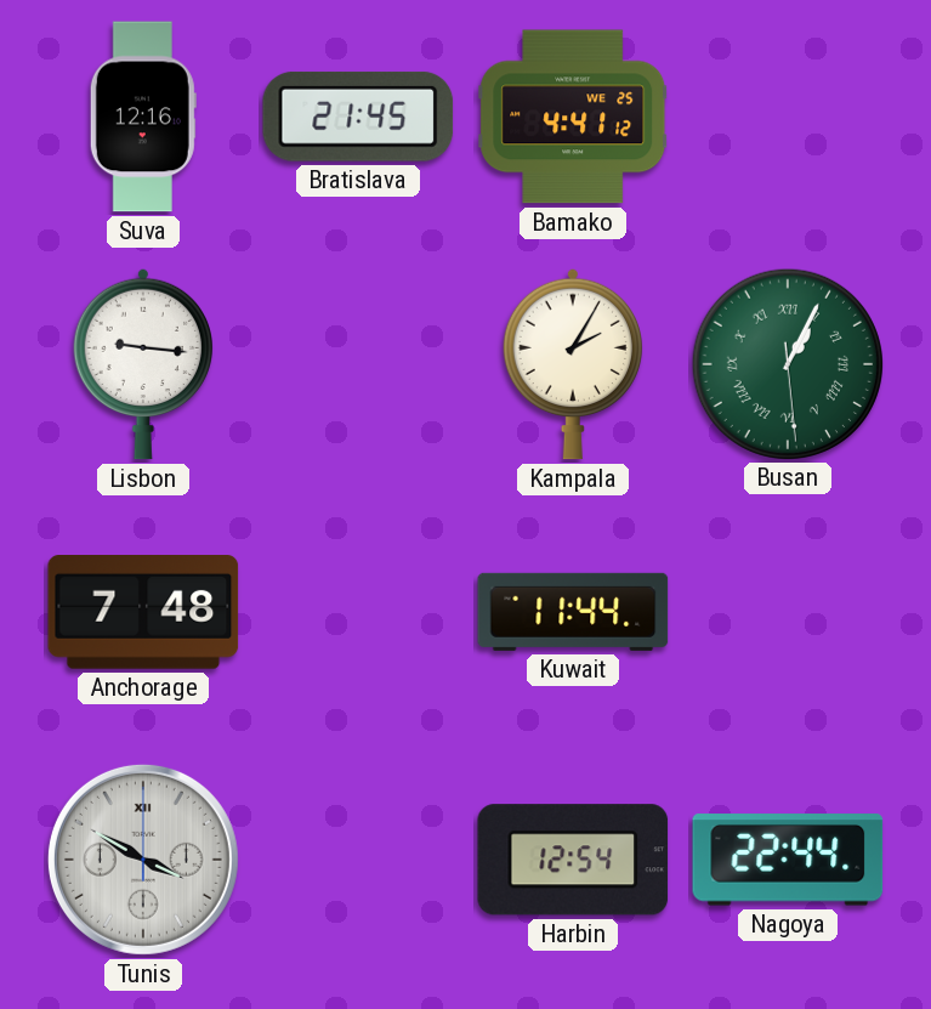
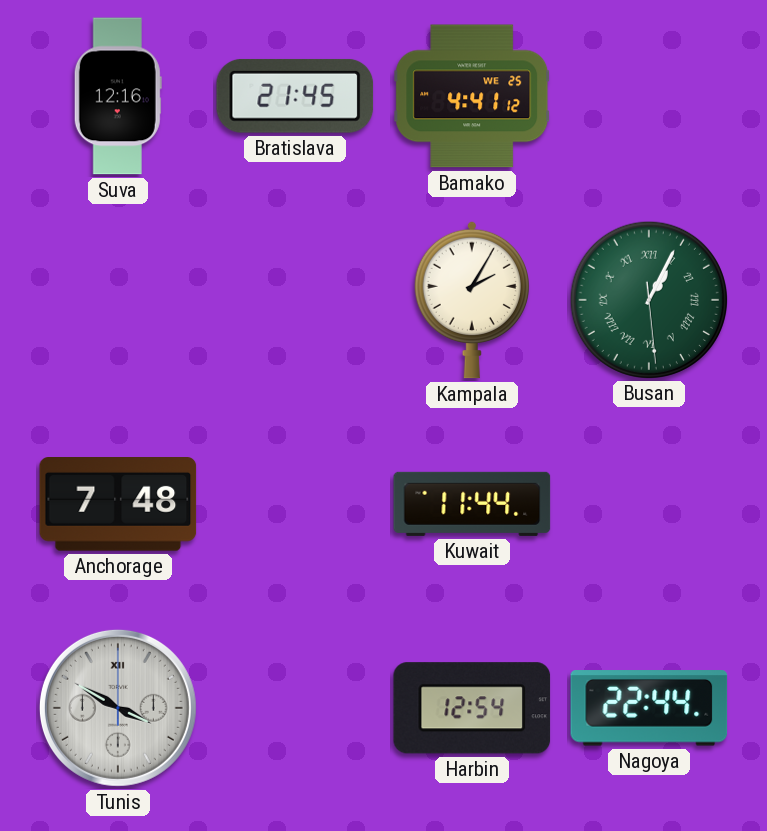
Lisbon: 9:16 -> none
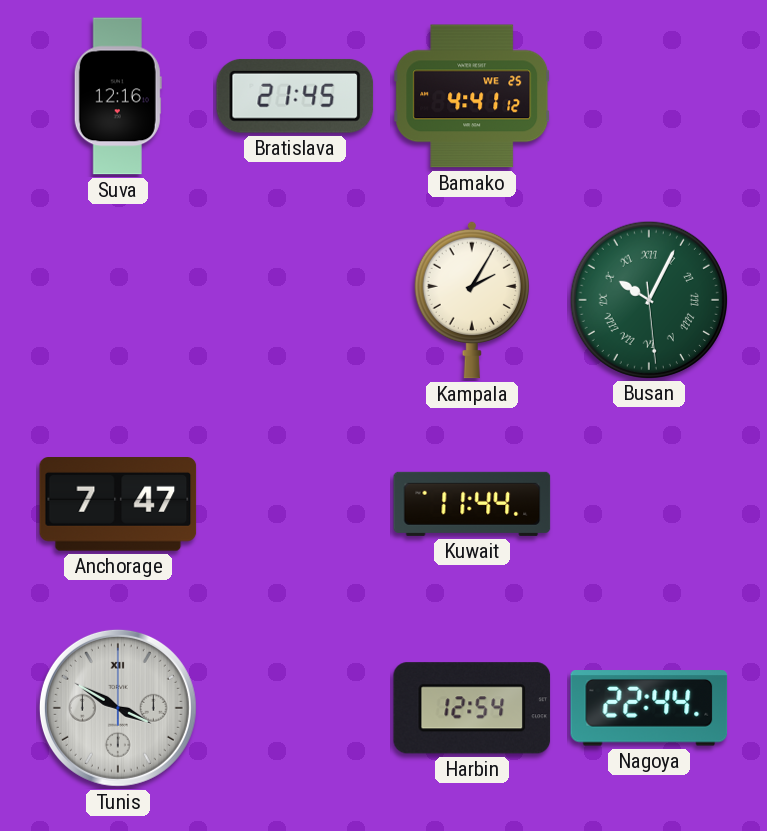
Busan: 1:04 -> 10:04
Anchorage: 7:48 -> 7:47
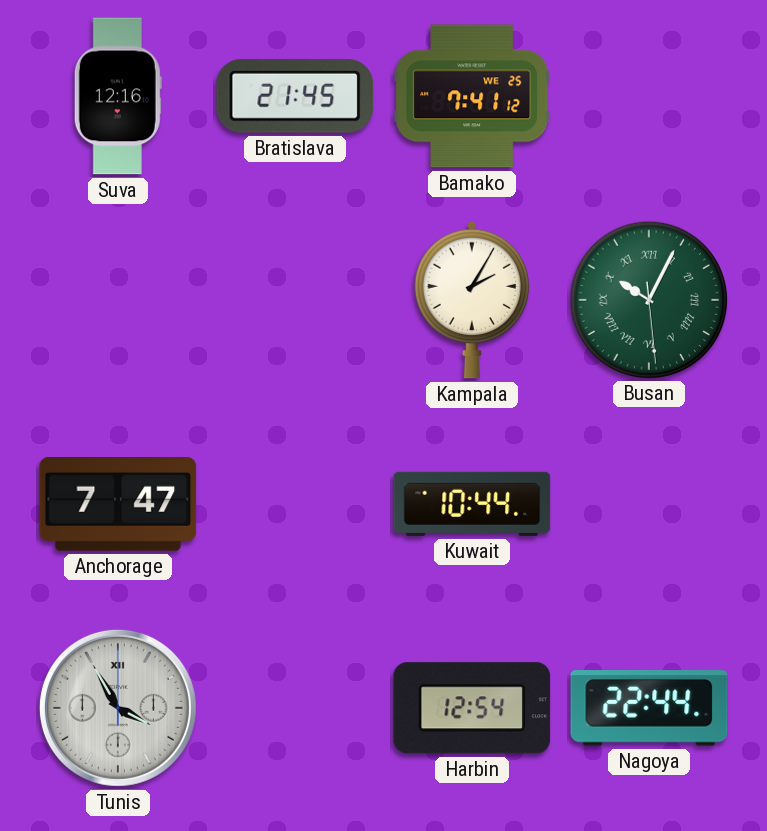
Bamako: 4:41 -> 7:41
Kuwait: 11:44 -> 10:44
Tunis: 3:50 -> 3:55
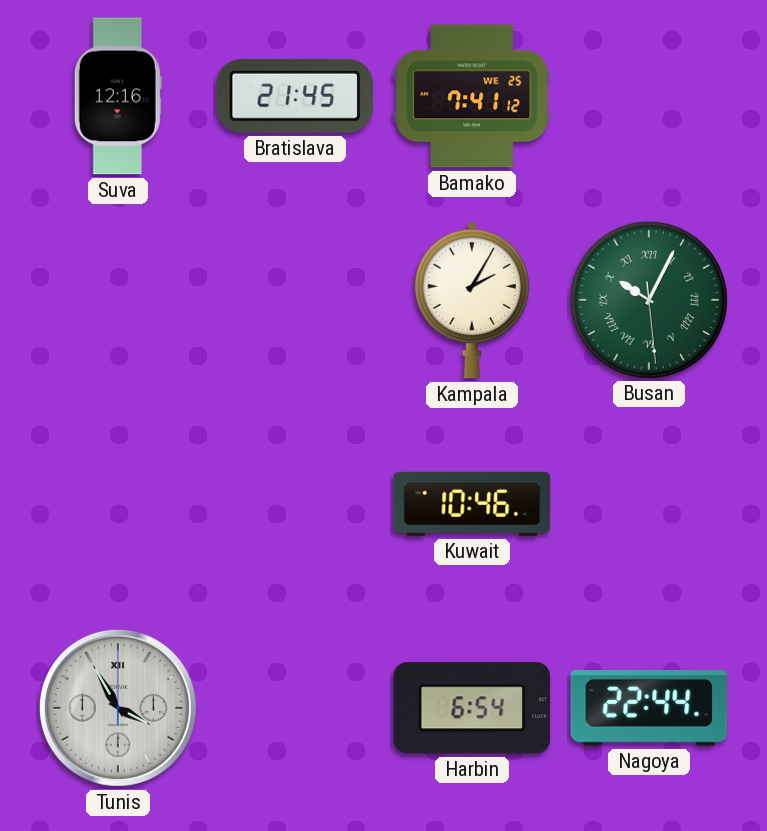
Anchorage: 7:47 -> none
Kuwait: 10:44 -> 10:46
Harbin: 12:54 -> 6:54
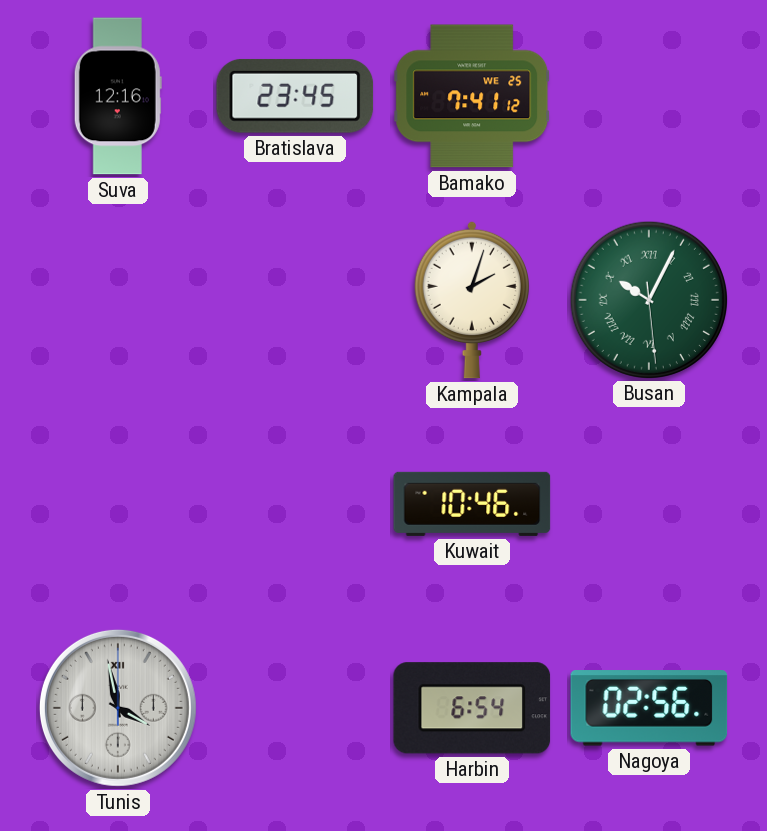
Bratislava: 21:45 -> 23:45
Kampala: 2:05 -> 2:03
Tunis: 3:55 -> 3:58
Nagoya: 22:44 -> 02:56
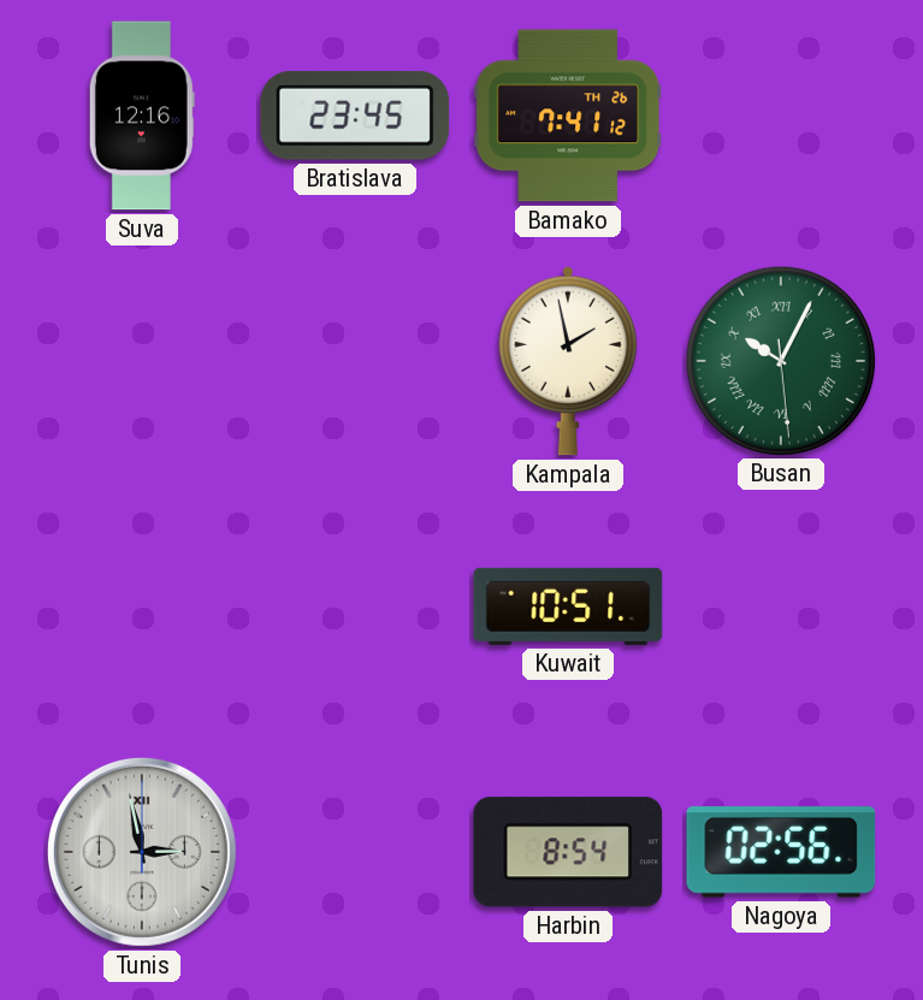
Bamako date: WE 25 -> TH 26
Kampala: 2:03 -> 1:58
Kuwait: 10:46 -> 10:51
Tunis: 3:58 -> 2:58
Harbin: 6:54 -> 8:54
